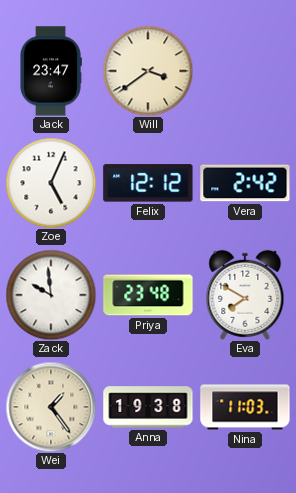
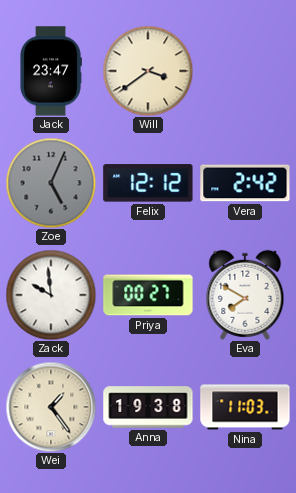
Zoe dial: white -> grey
Priya: 23:48 -> 00:27
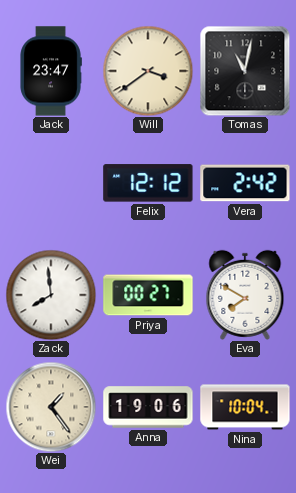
Tomas: none -> 11:02
Zoe: 5:04 -> none
Zack: 9:59 -> 7:59
Anna: 19:38 -> 19:06
Nina: 11:03 -> 10:04
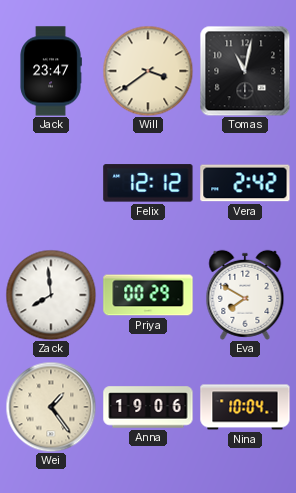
Priya: 00:27 -> 00:29
